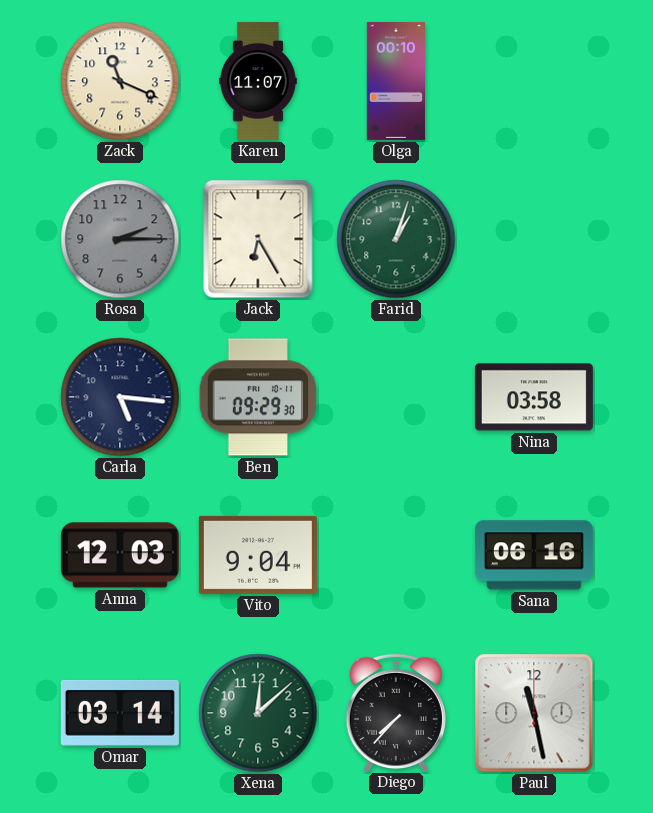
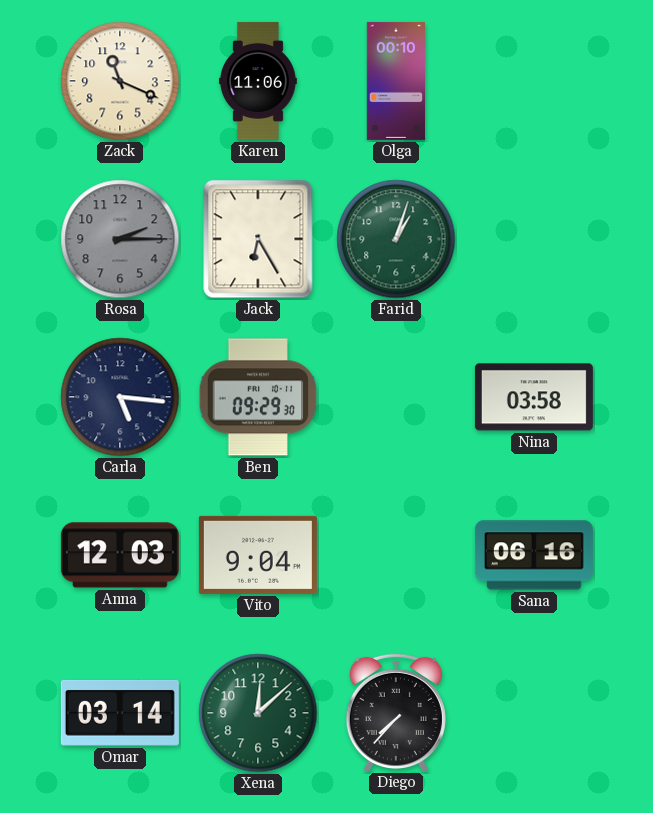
Karen: 11:07 -> 11:06
Paul: 11:28 -> none
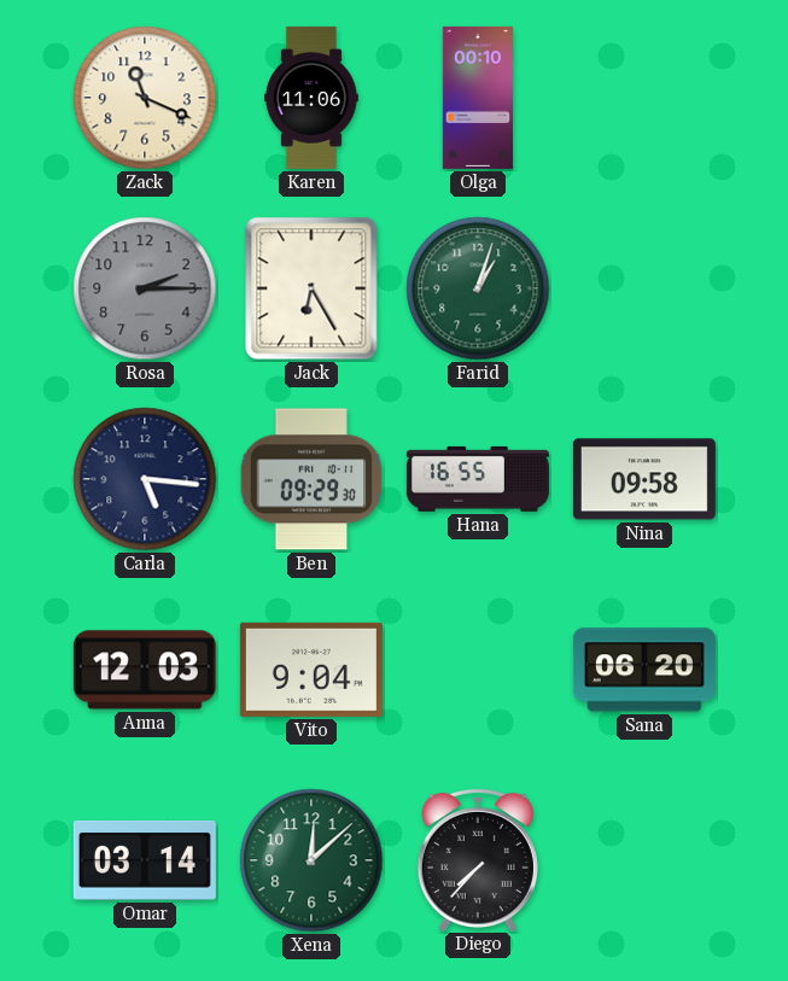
Hana: none -> 16:55
Nina: 03:58 -> 09:58
Sana: 06:16 -> 06:20
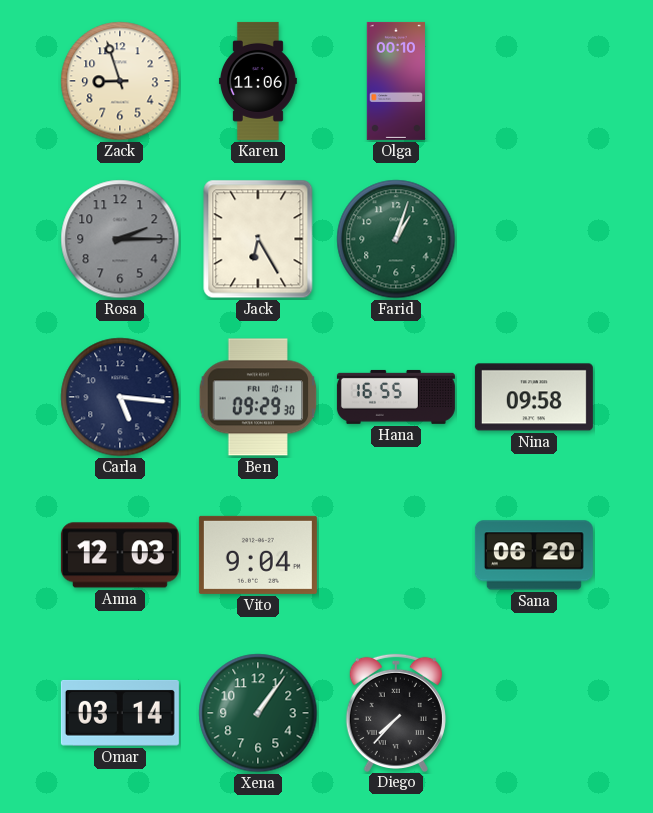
Zack: 11:19 -> 8:57
Xena: 12:08 -> 1:06
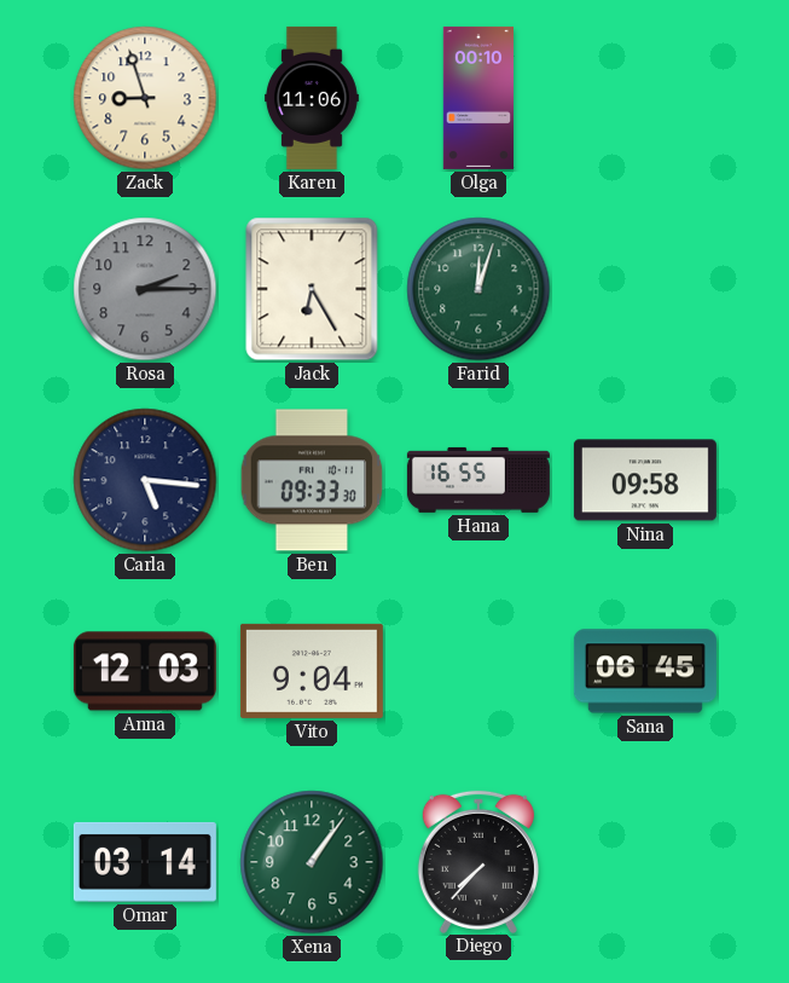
Farid: 1:03 -> 12:03
Ben: 09:29 -> 09:33
Sana: 06:20 -> 06:45
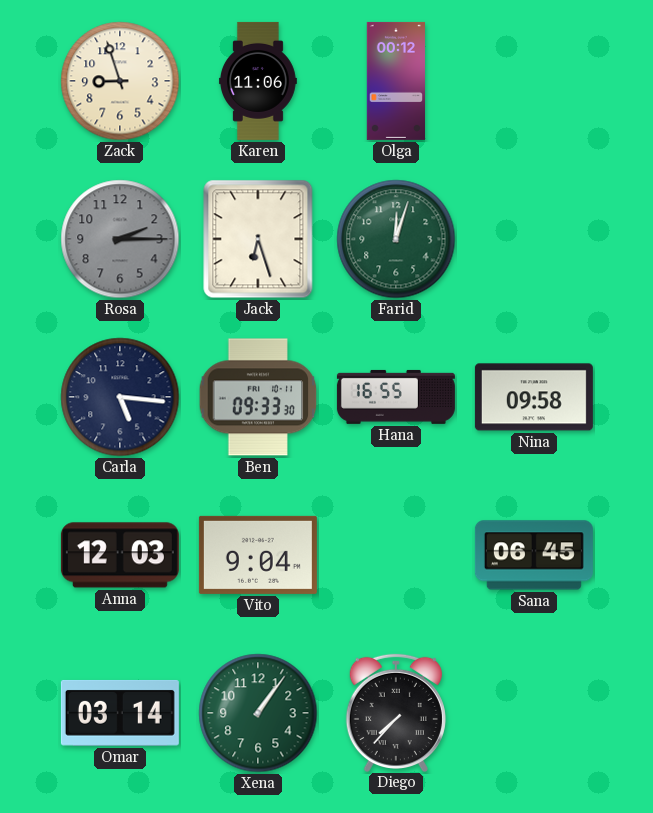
Olga: 00:10 -> 00:12
Jack: 6:25 -> 6:27
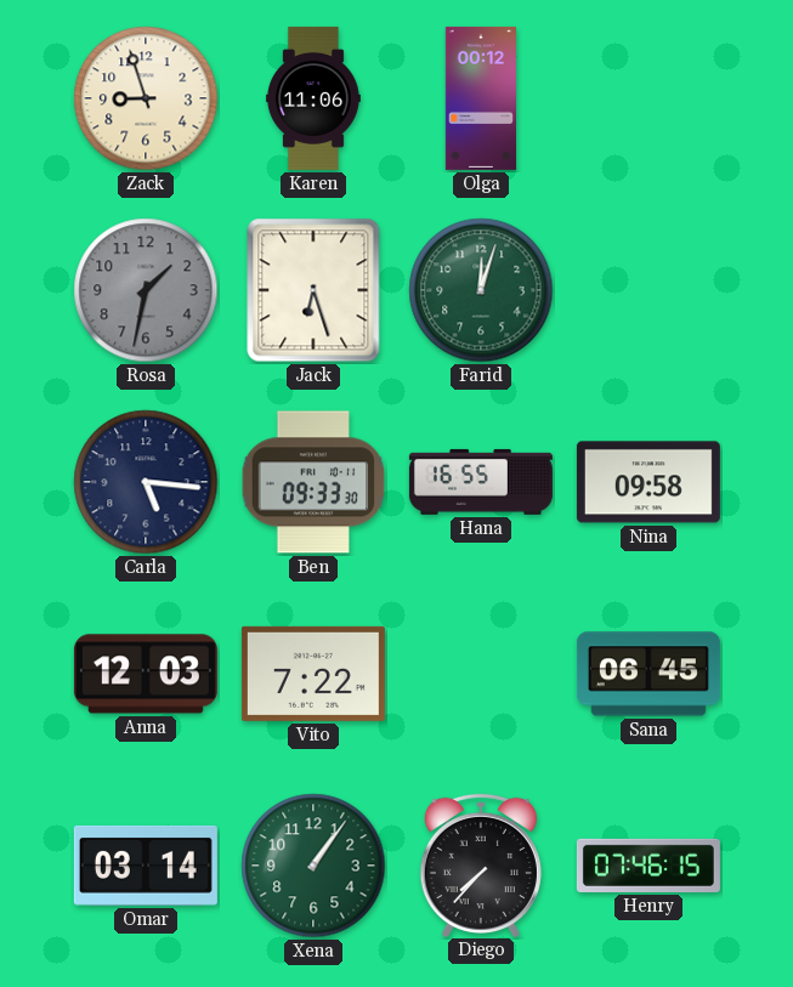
Rosa: 2:15 -> 1:32
Vito: 9:04 -> 7:22
Henry: none -> 07:46
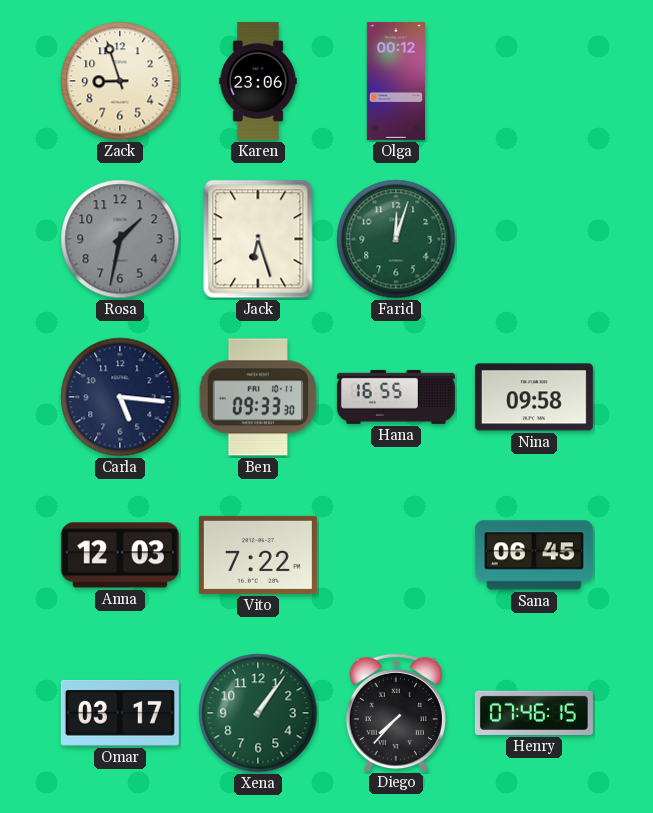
Karen: 11:06 -> 23:06
Omar: 03:14 -> 03:17
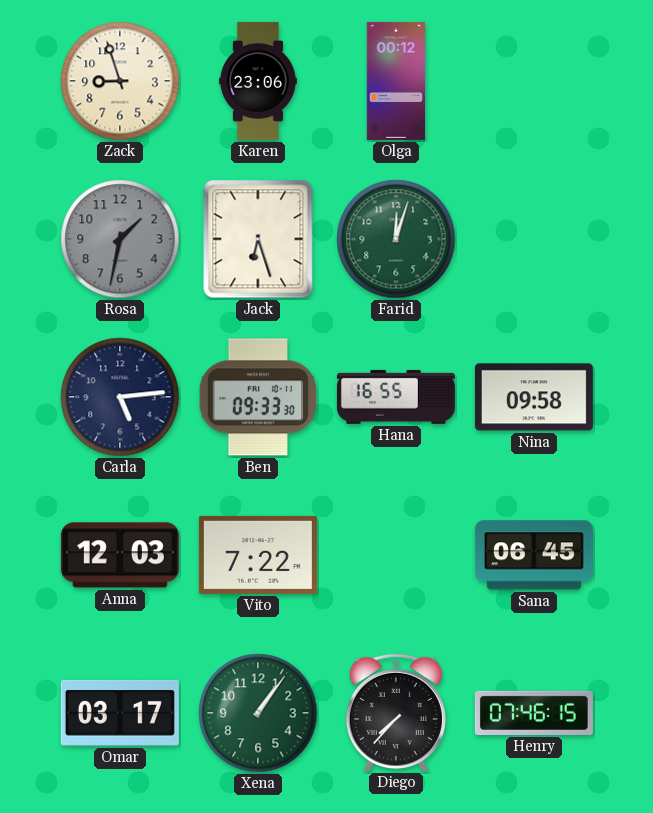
Carla: 5:16 -> 5:14
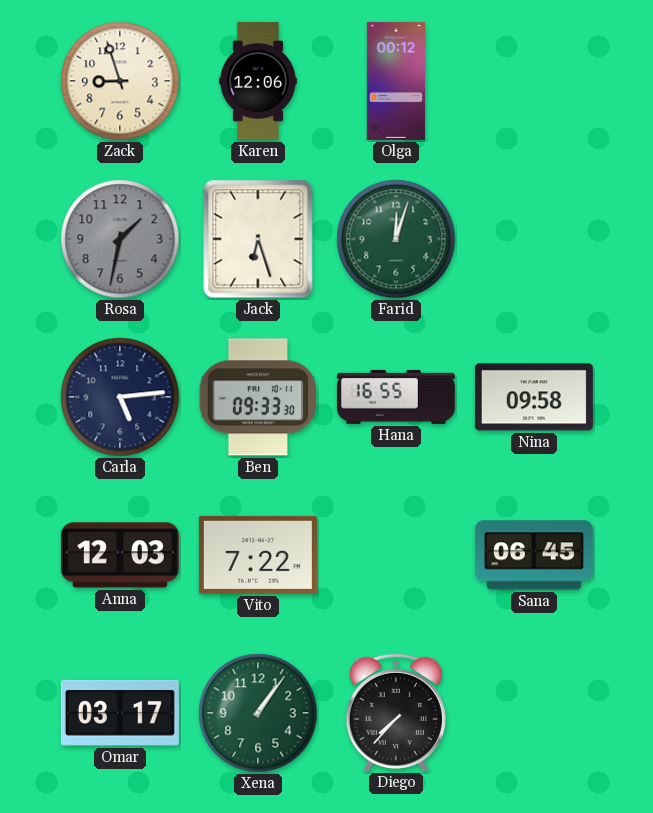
Karen: 23:06 -> 12:06
Henry: 07:46 -> none
